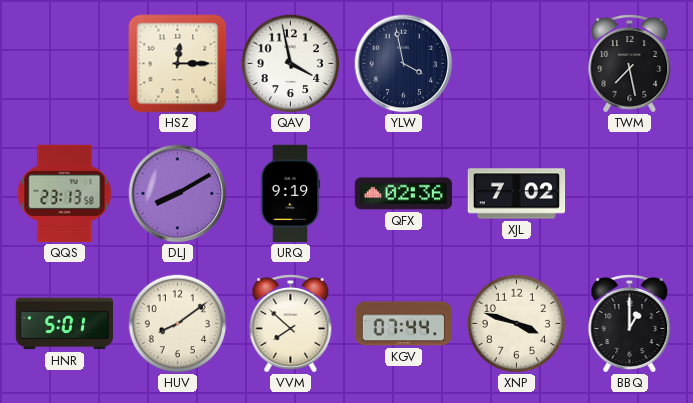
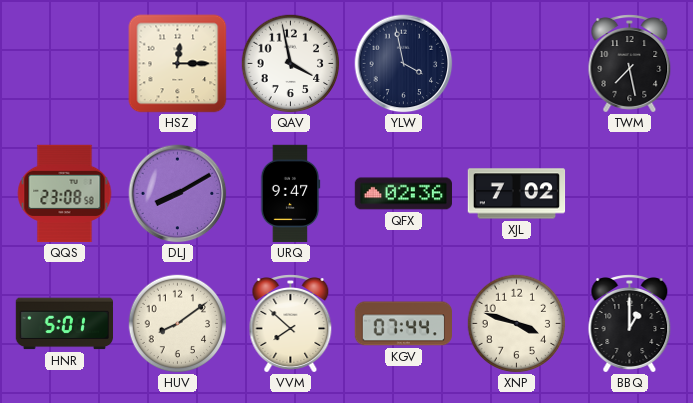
QQS: 23:13 -> 23:08
URQ: 9:19 -> 9:47
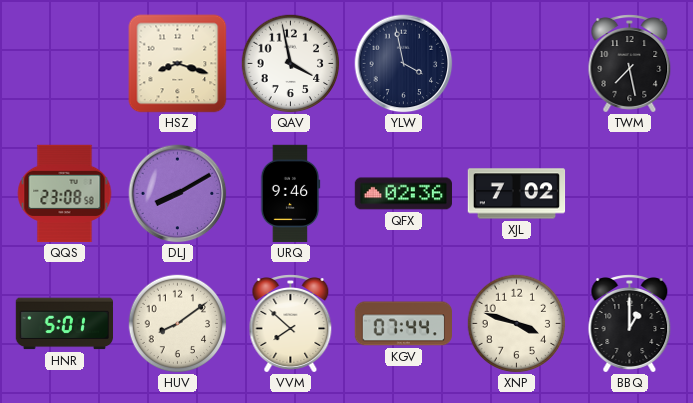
HSZ: 12:15 -> 8:18
URQ: 9:47 -> 9:46
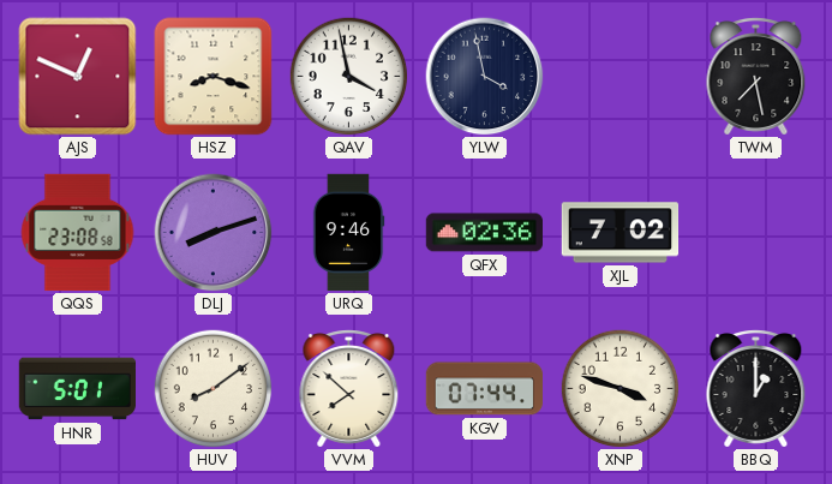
AJS: none -> 12:49
DLJ: 8:10 -> 8:12
